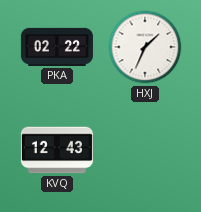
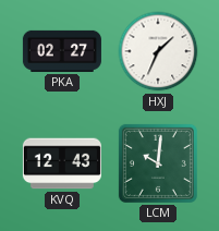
PKA: 02:22 -> 02:27
LCM: none -> 10:01
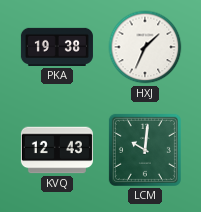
PKA: 02:27 -> 19:38
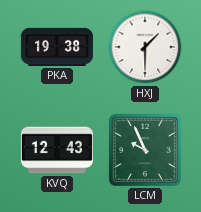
HXJ: 1:34 -> 1:30
LCM: 10:01 -> 9:56
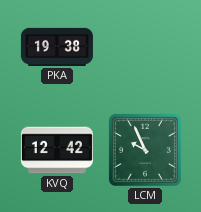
HXJ: 1:30 -> none
KVQ: 12:43 -> 12:42
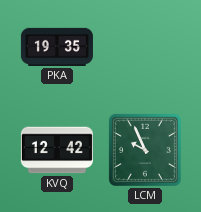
PKA: 19:38 -> 19:35
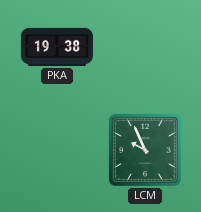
PKA: 19:35 -> 19:38
KVQ: 12:42 -> none
